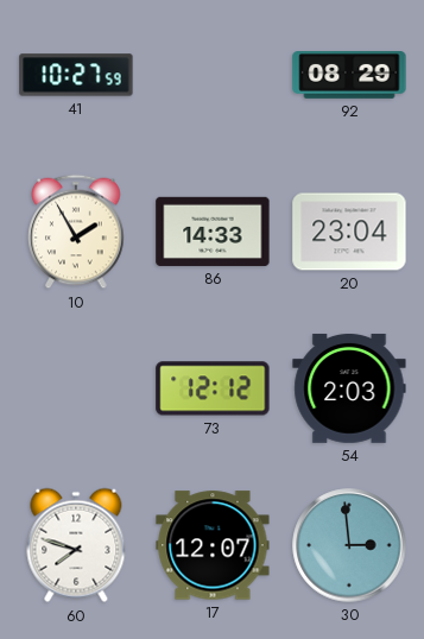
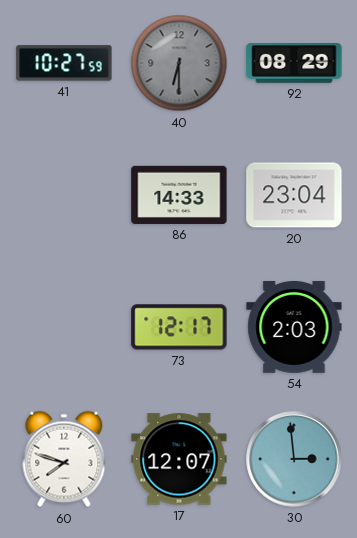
40: none -> 6:30
10: 1:55 -> none
73: 12:12 -> 12:17
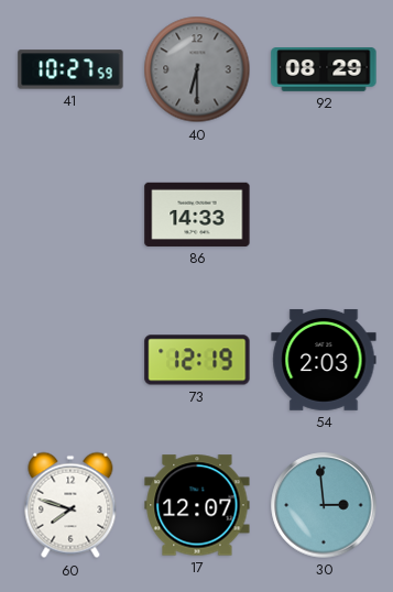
20: 23:04 -> none
73: 12:17 -> 12:19
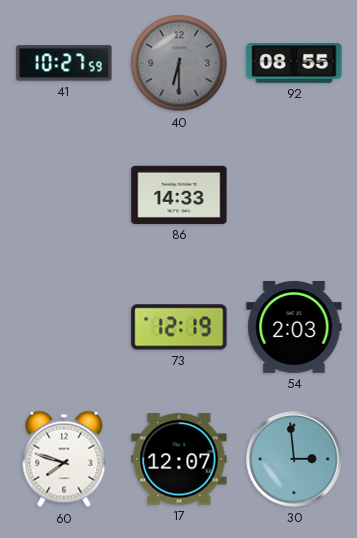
92: 08:29 -> 08:55
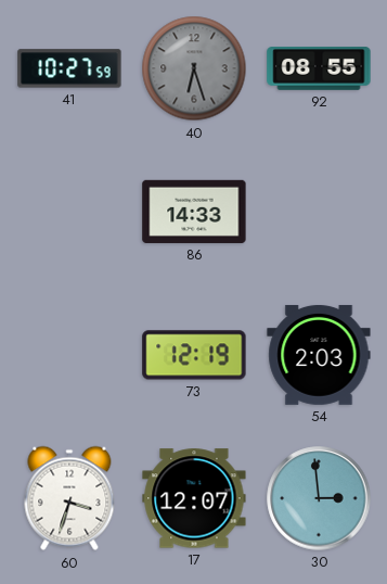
40: 6:30 -> 6:27
60: 7:48 -> 3:33
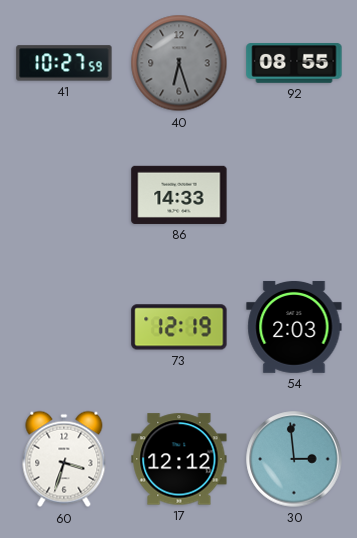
17: 12:07 -> 12:12
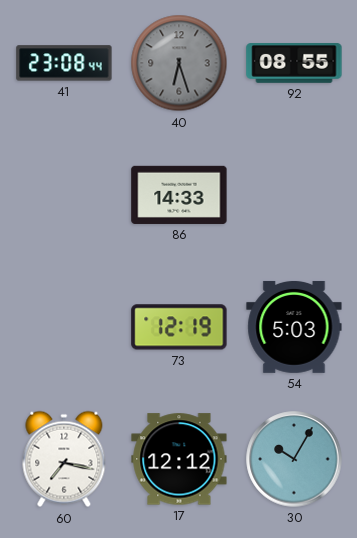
41: 10:27 -> 23:08
54: 2:03 -> 5:03
60: 3:33 -> 7:17
30: 2:59 -> 10:05
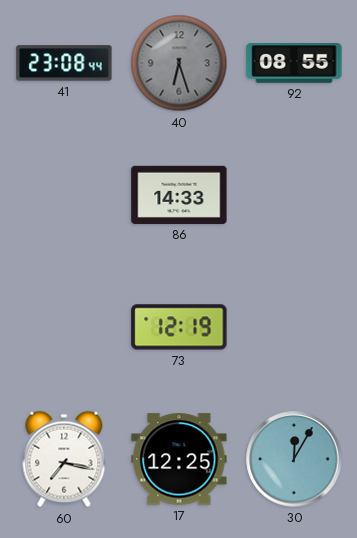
54: 5:03 -> none
17: 12:12 -> 12:25
30: 10:05 -> 12:05
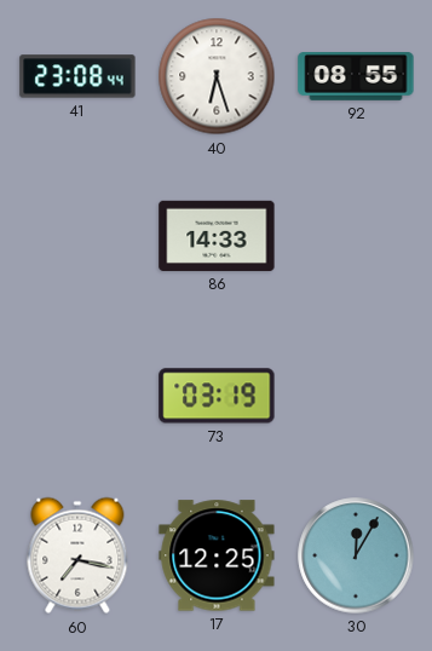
40 dial: grey -> white
73: 12:19 -> 03:19
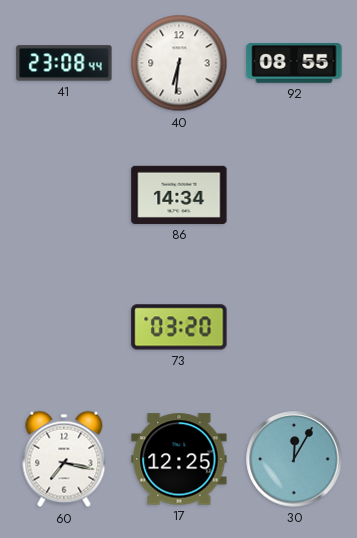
40: 6:27 -> 6:31
86: 14:33 -> 14:34
73: 03:19 -> 03:20
